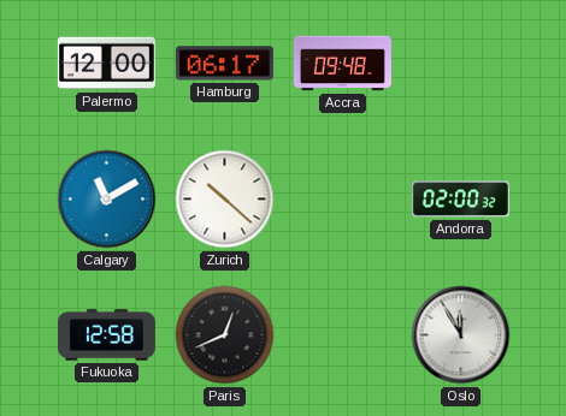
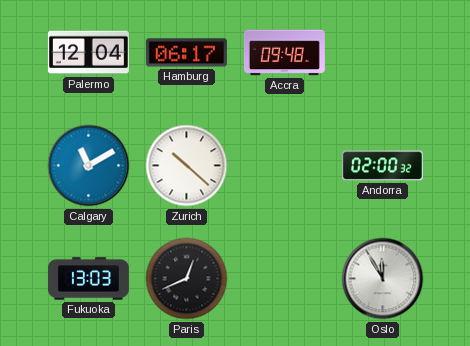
Palermo: 12:00 -> 12:04
Fukuoka: 12:58 -> 13:03
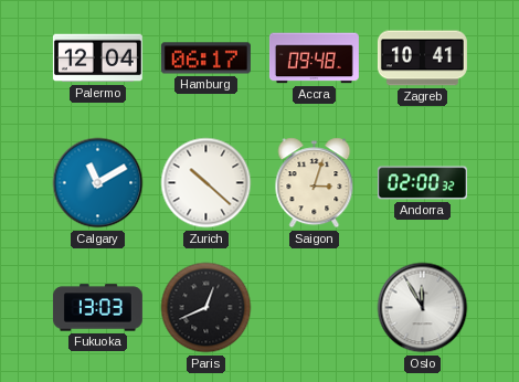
Zagreb: none -> 10:41
Saigon: none -> 3:03
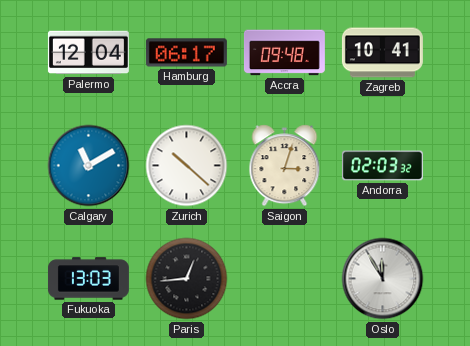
Andorra: 02:00 -> 02:03
Paris: 12:41 -> 12:44
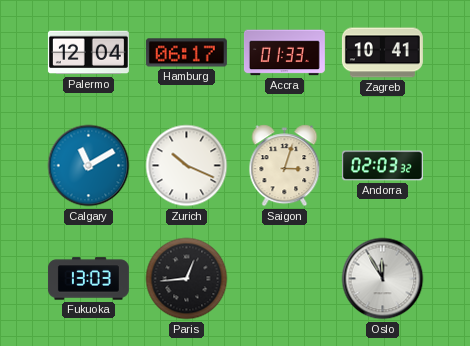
Accra: 09:48 -> 01:33
Zurich: 10:22 -> 10:19
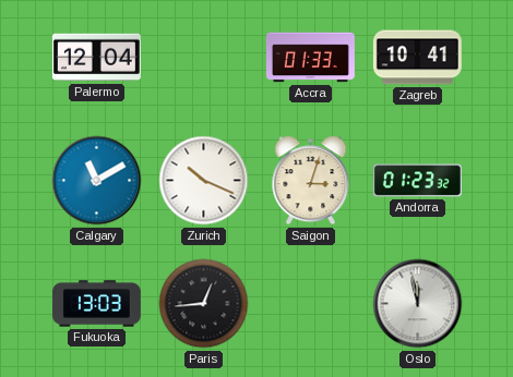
Hamburg: 06:17 -> none
Andorra: 02:03 -> 01:23
Oslo: 11:55 -> 11:58
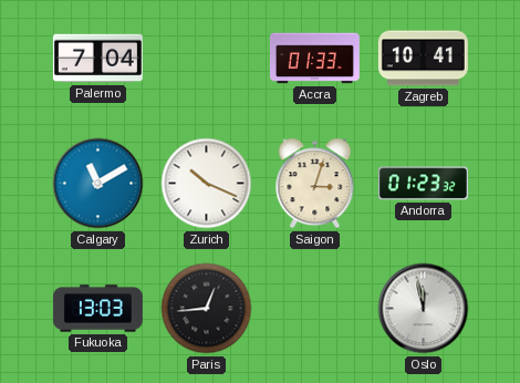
Palermo: 12:04 -> 7:04
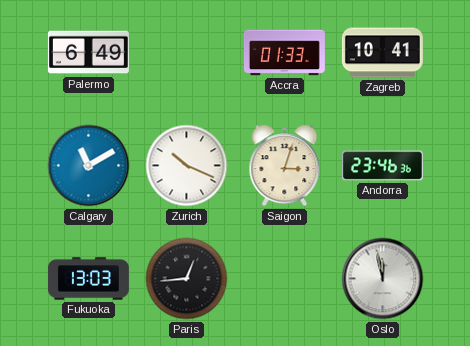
Palermo: 7:04 -> 6:49
Andorra: 01:23 -> 23:46
